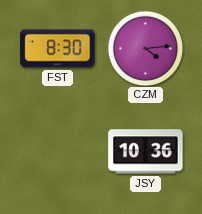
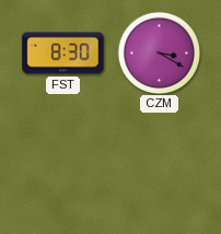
CZM: 4:14 -> 3:20
JSY: 10:36 -> none
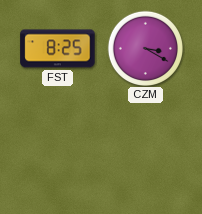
FST: 8:30 -> 8:25
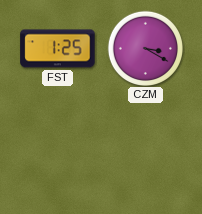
FST: 8:25 -> 1:25
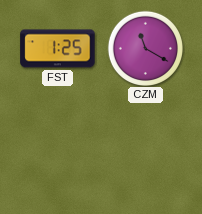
CZM: 3:20 -> 11:20
